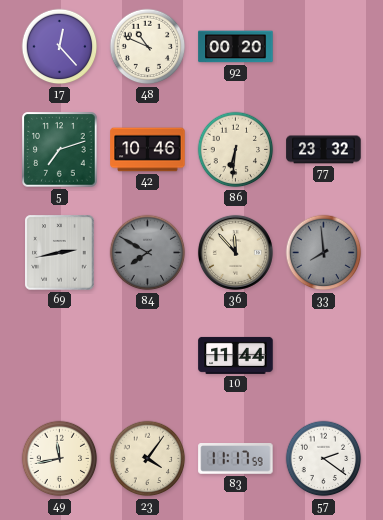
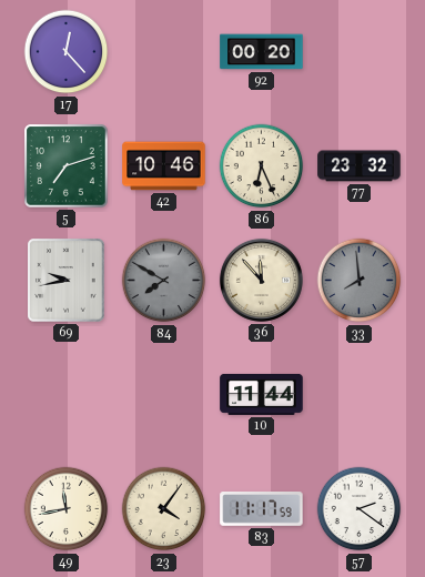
48: 10:49 -> none
86: 6:31 -> 6:26
69: 2:43 -> 9:43
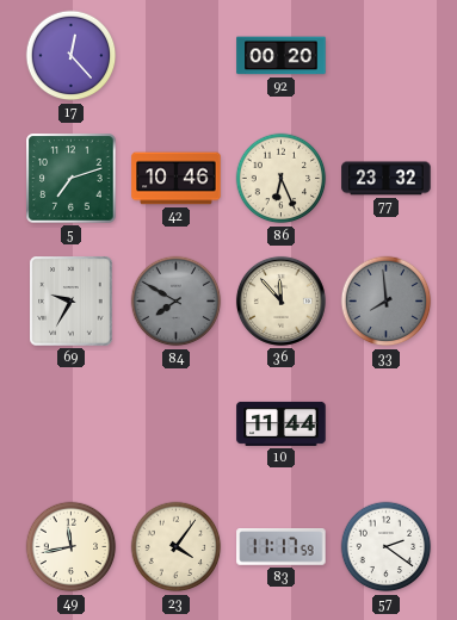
69: 9:43 -> 9:35
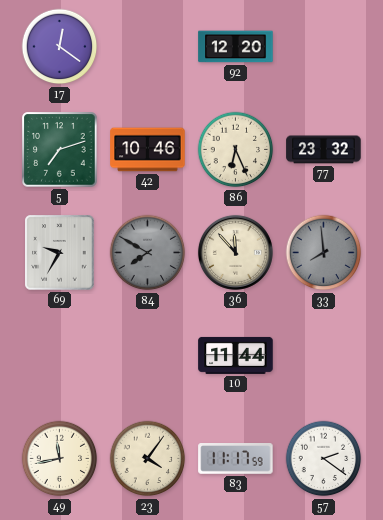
17: 12:23 -> 12:21
92: 00:20 -> 12:20
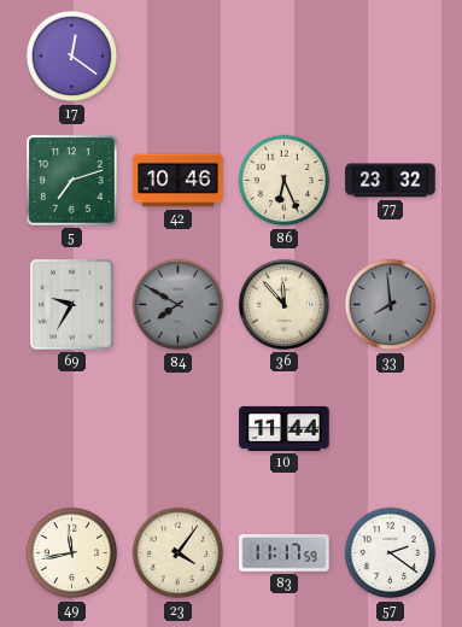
92: 12:20 -> none
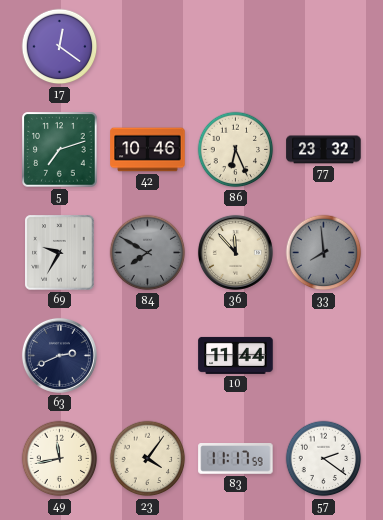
63: none -> 2:41
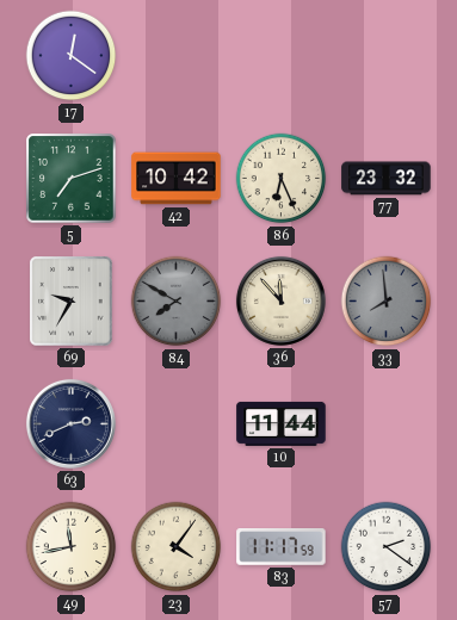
42: 10:46 -> 10:42
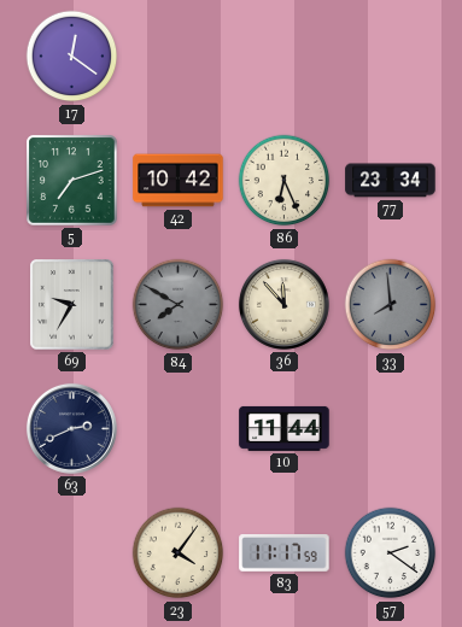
77: 23:32 -> 23:34
49: 11:43 -> none
